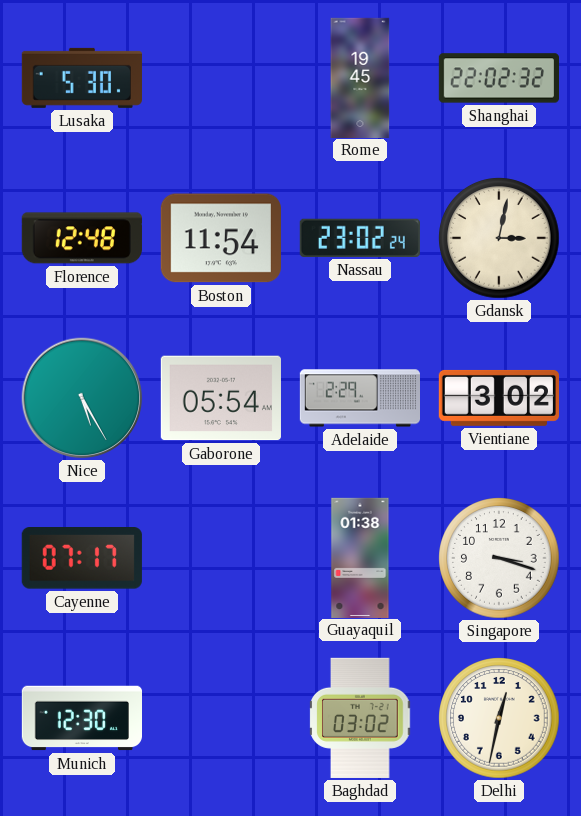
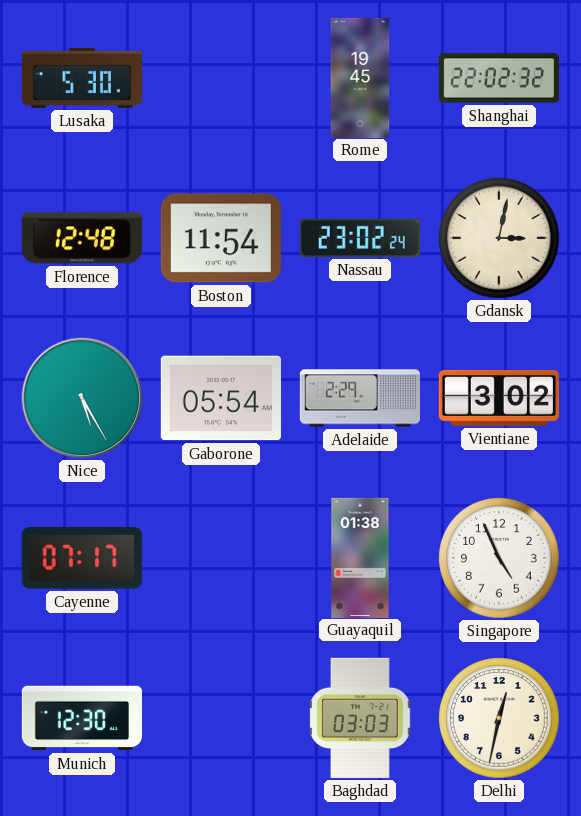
Singapore: 3:18 -> 4:56
Baghdad: 03:02 -> 03:03
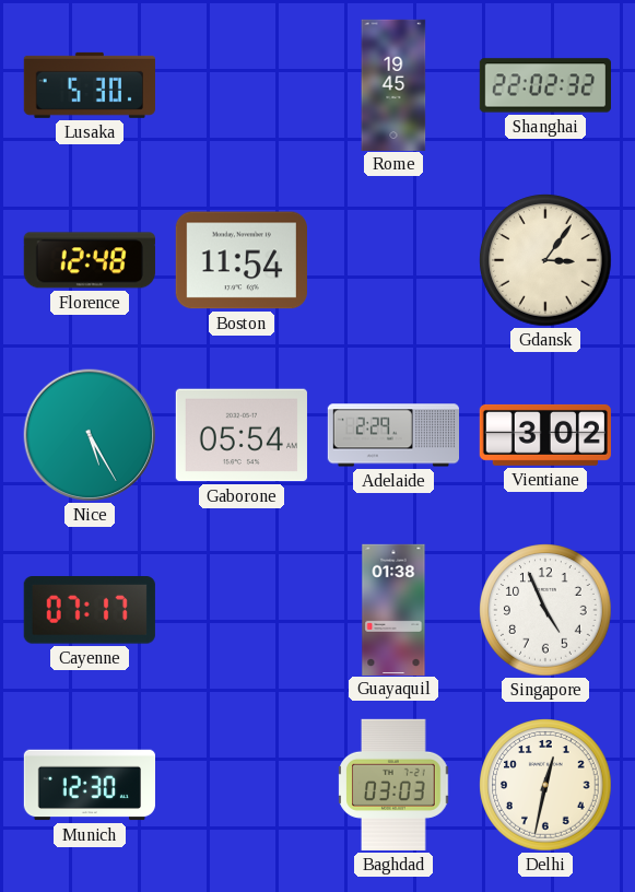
Nassau: 23:02 -> none
Gdansk: 3:02 -> 3:06
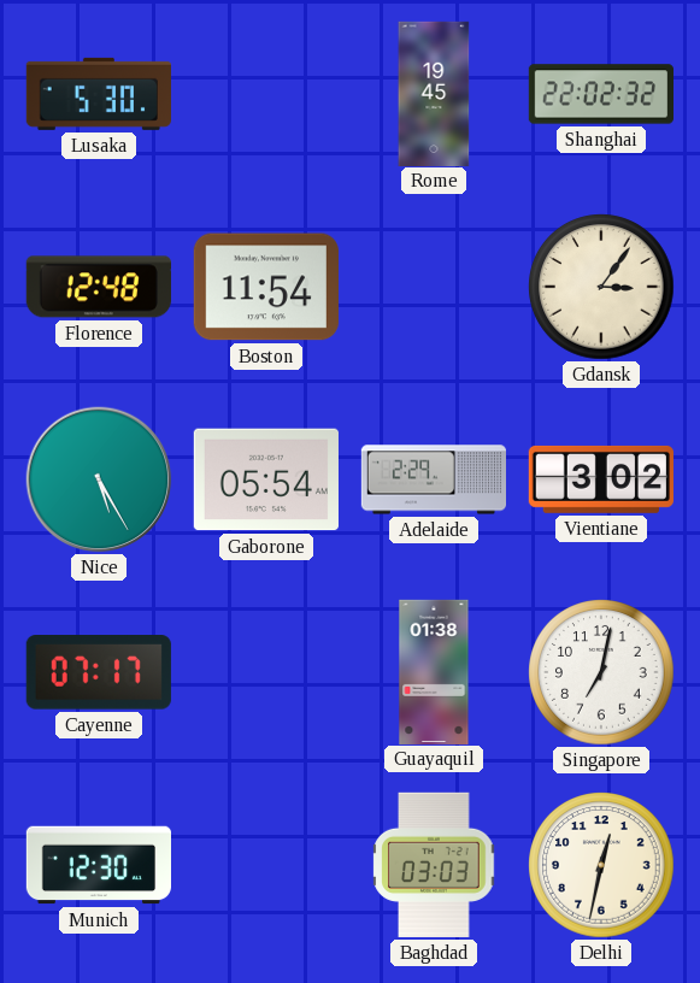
Singapore: 4:56 -> 7:02
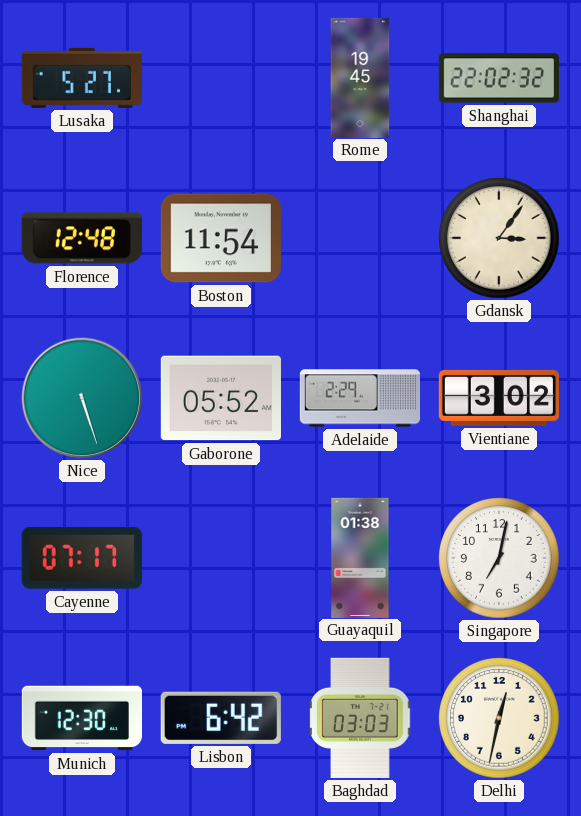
Lusaka: 5:30 -> 5:27
Nice: 5:25 -> 5:27
Gaborone: 05:54 -> 05:52
Lisbon: none -> 6:42
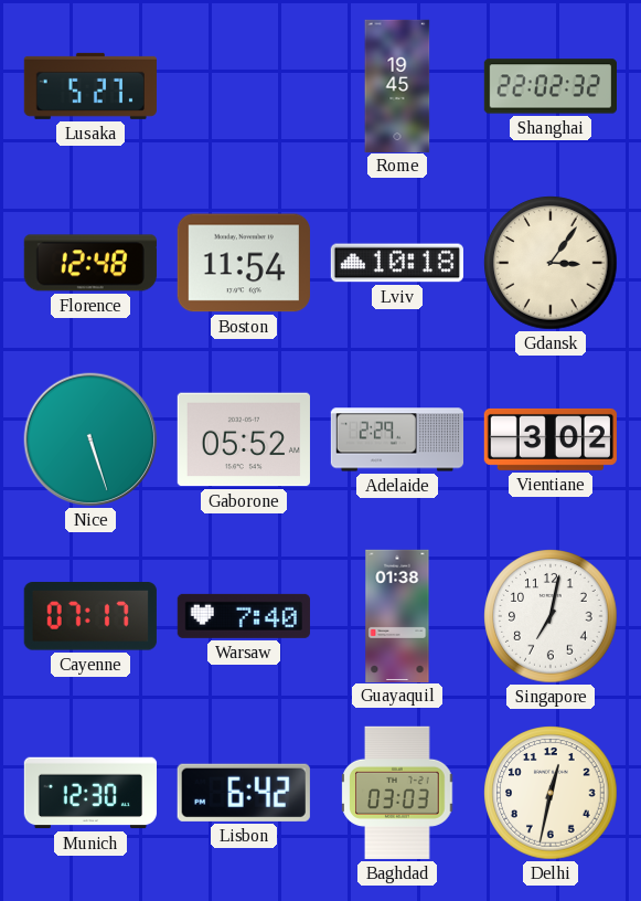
Lviv: none -> 10:18
Warsaw: none -> 7:40
